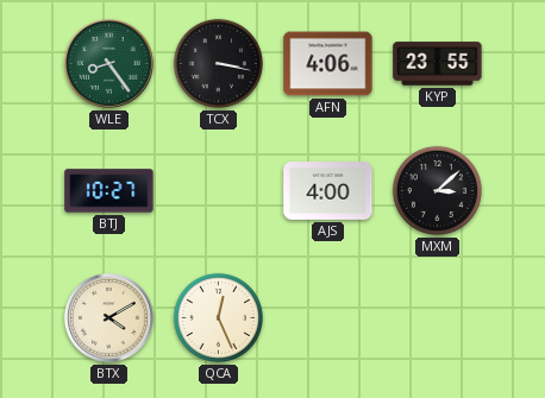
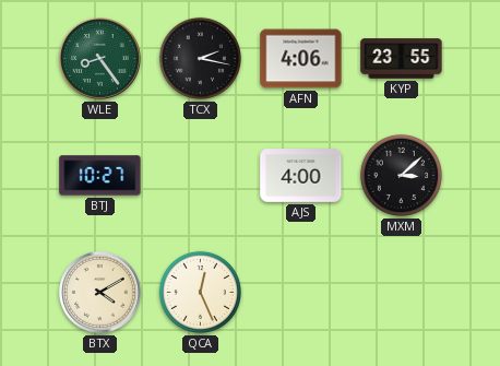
TCX: 3:17 -> 2:17
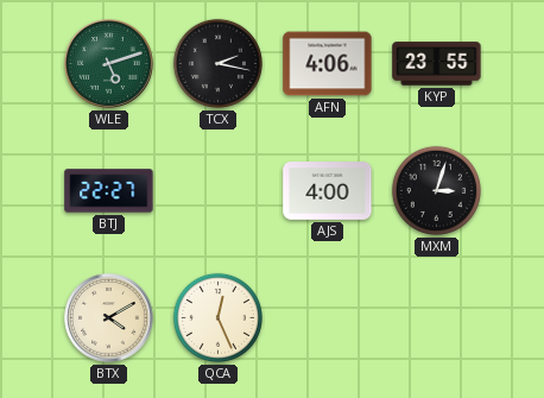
WLE: 8:24 -> 5:12
BTJ: 10:27 -> 22:27
MXM: 3:08 -> 3:03
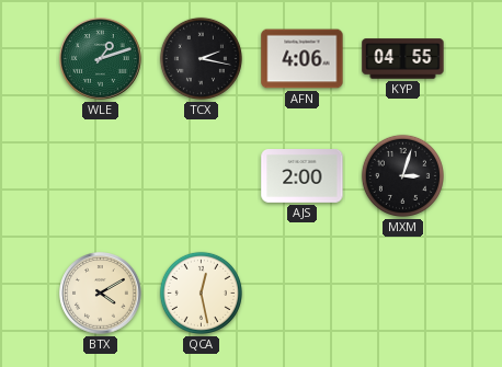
WLE: 5:12 -> 1:12
KYP: 23:55 -> 04:55
BTJ: 22:27 -> none
AJS: 4:00 -> 2:00
QCA: 12:26 -> 12:28
